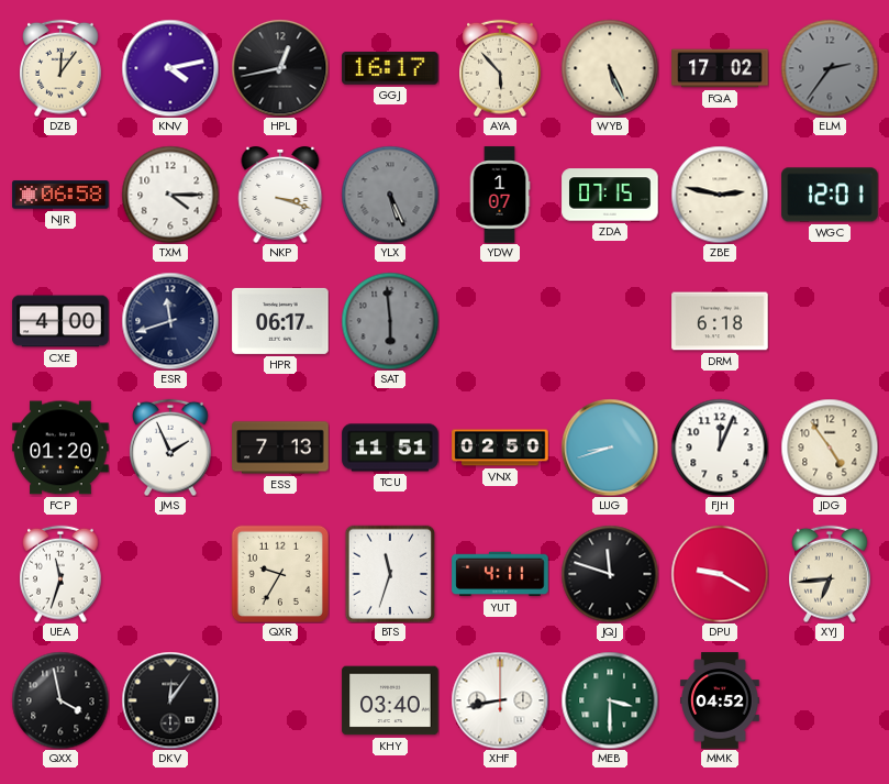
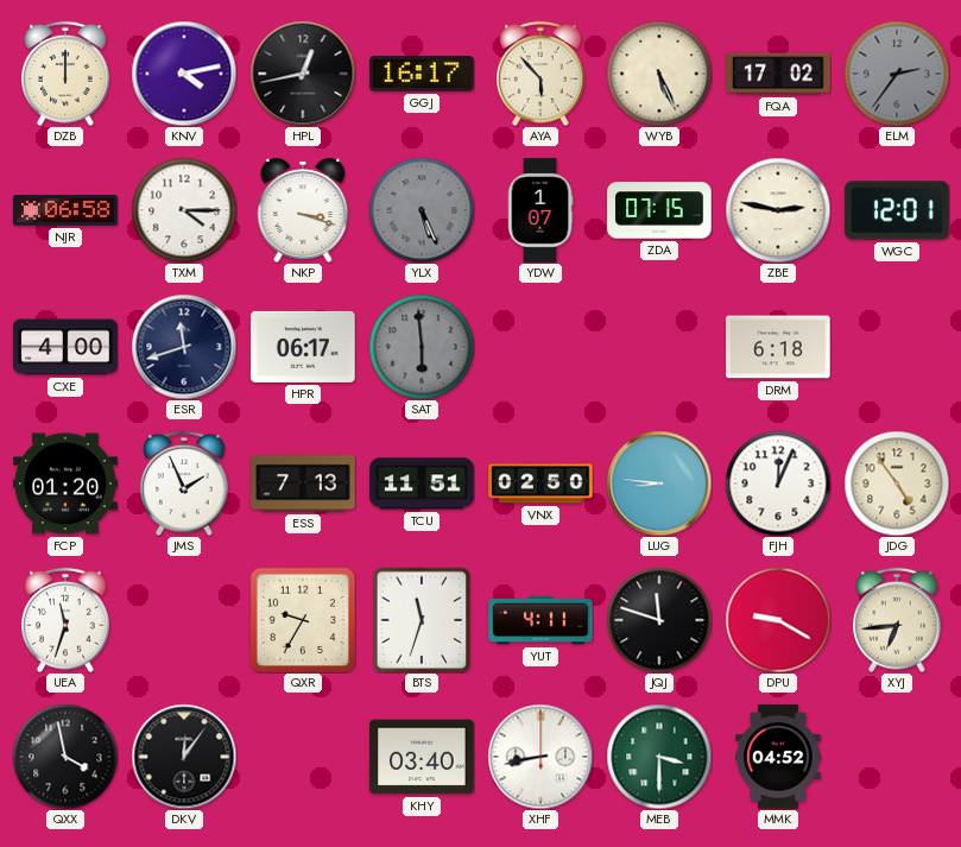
DZB: 12:06 -> 12:00
LUG: 8:42 -> 8:46
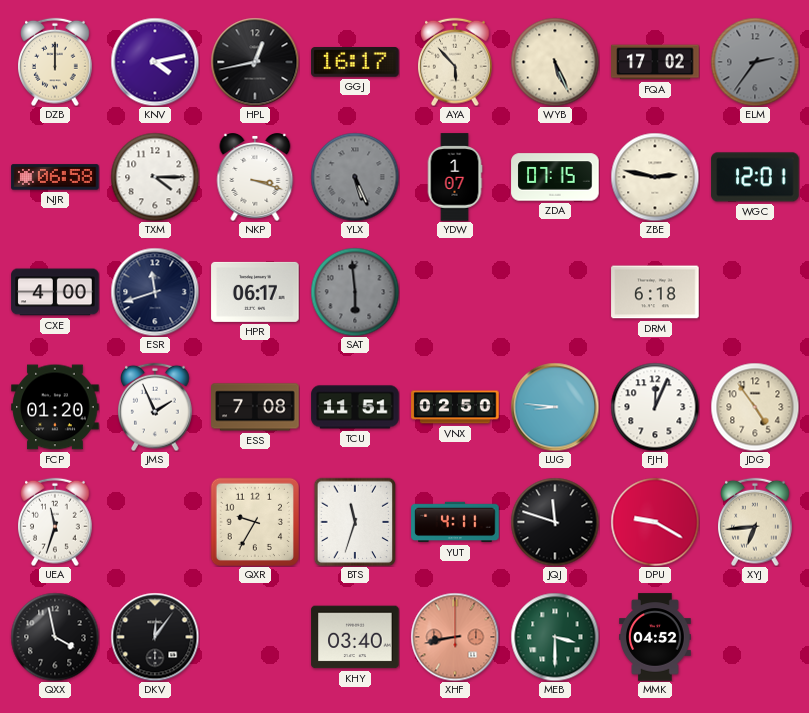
ESS: 7:13 -> 7:08
XHF dial: white -> salmon
